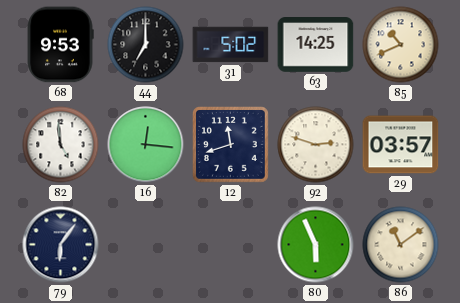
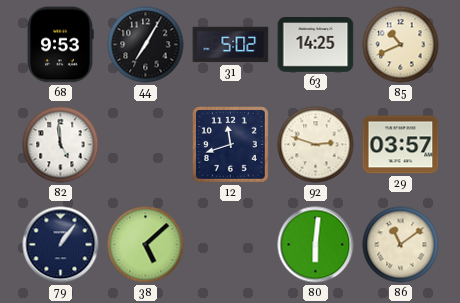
44: 7:00 -> 7:05
16: 12:16 -> none
79: 6:06 -> 1:06
38: none -> 5:08
80: 5:56 -> 6:01
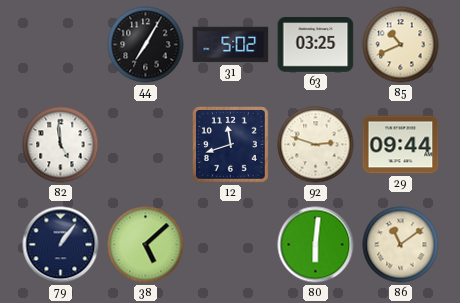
68: 9:53 -> none
63: 14:25 -> 03:25
29: 03:57 -> 09:44
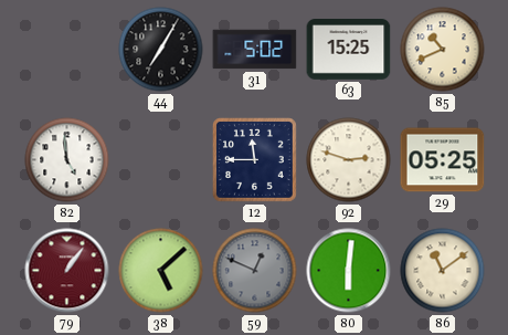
63: 03:25 -> 15:25
12: 11:42 -> 11:45
29: 09:44 -> 05:25
79 dial: navy -> burgundy
59: none -> 12:49
